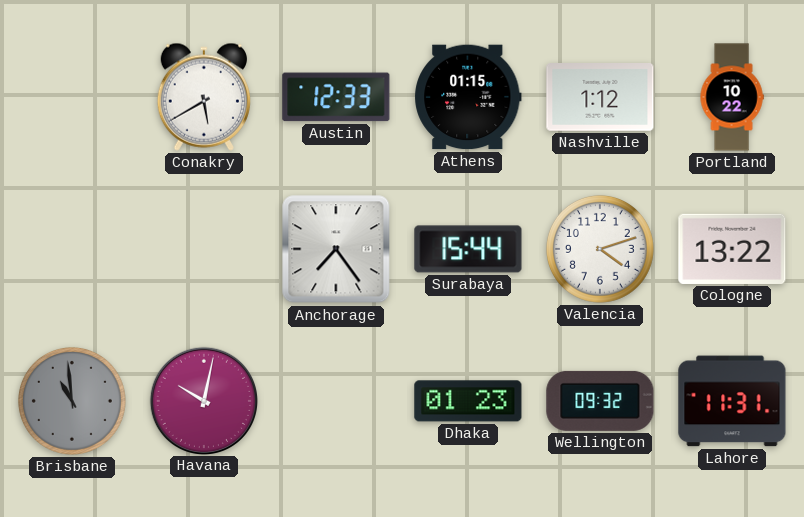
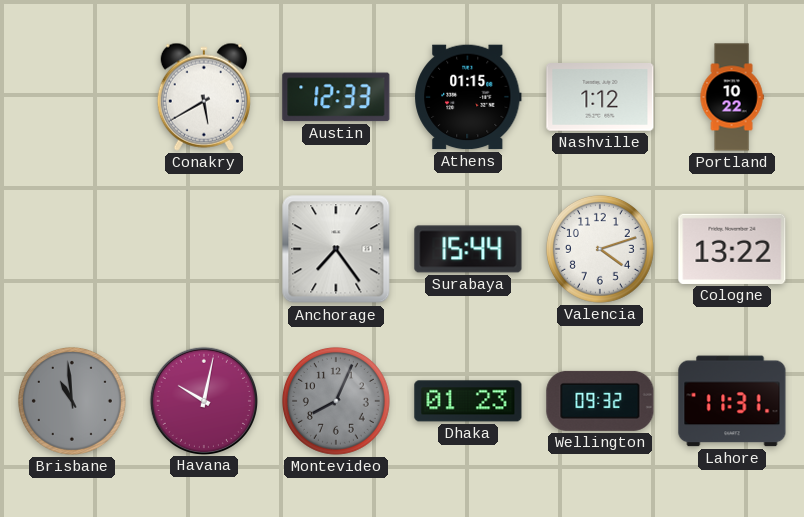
Montevideo: none -> 8:04
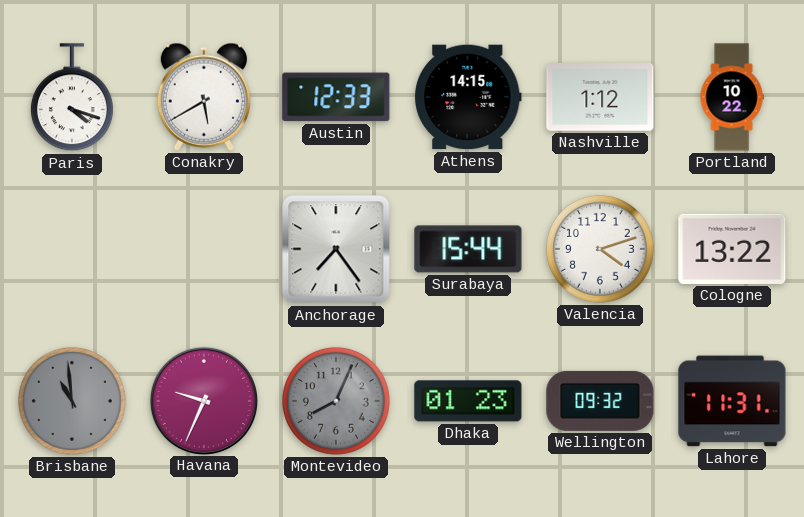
Paris: none -> 4:18
Athens: 01:15 -> 14:15
Havana: 10:02 -> 9:34
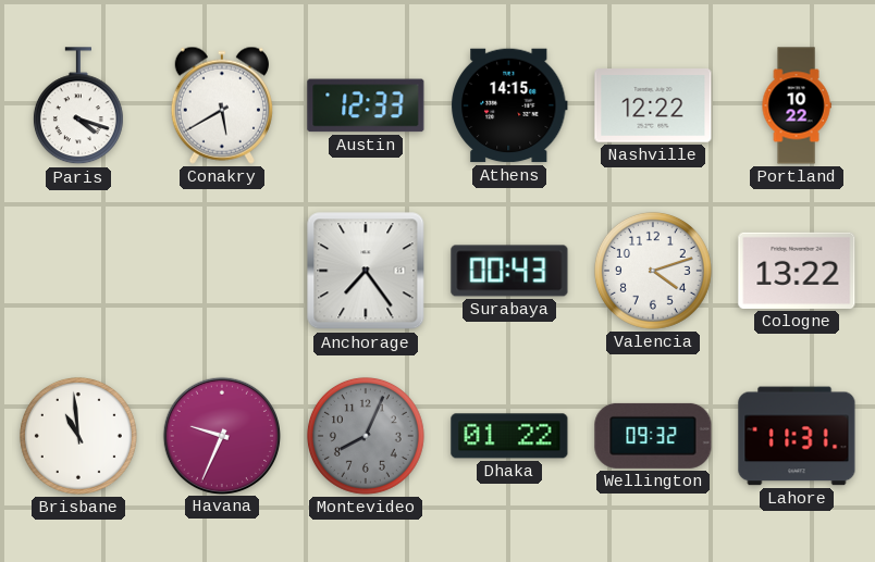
Nashville: 1:12 -> 12:22
Surabaya: 15:44 -> 00:43
Brisbane dial: grey -> white
Dhaka: 01:23 -> 01:22
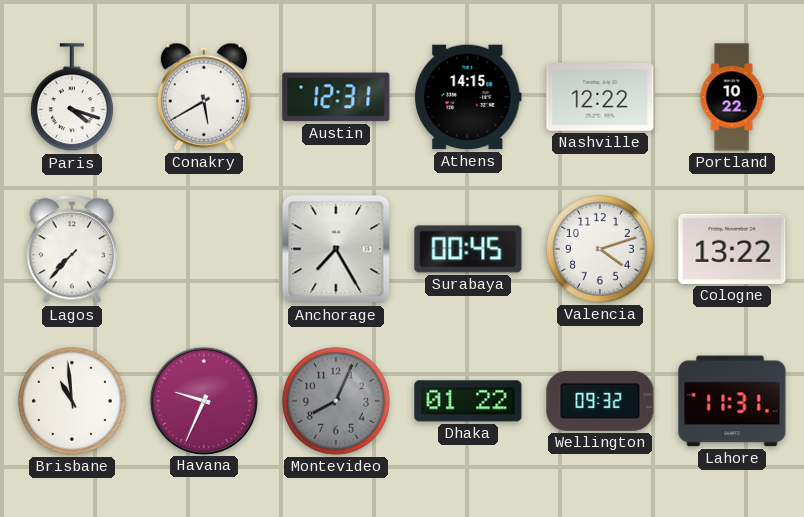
Austin: 12:33 -> 12:31
Lagos: none -> 7:37
Anchorage: 7:24 -> 7:25
Surabaya: 00:43 -> 00:45
